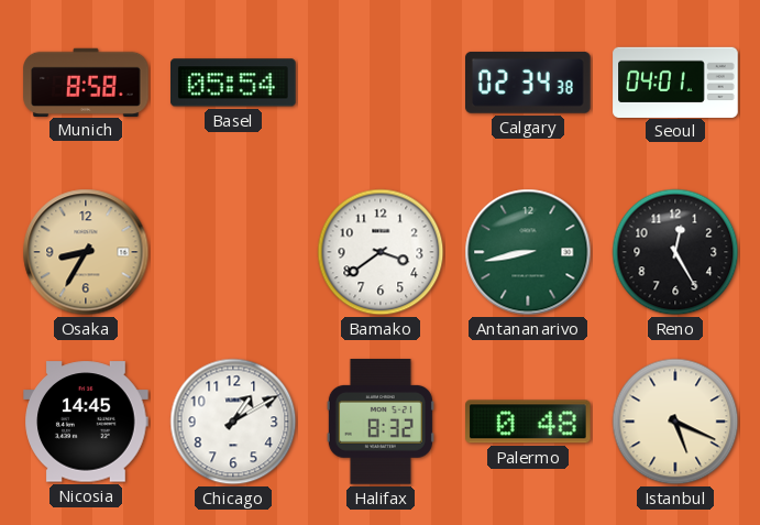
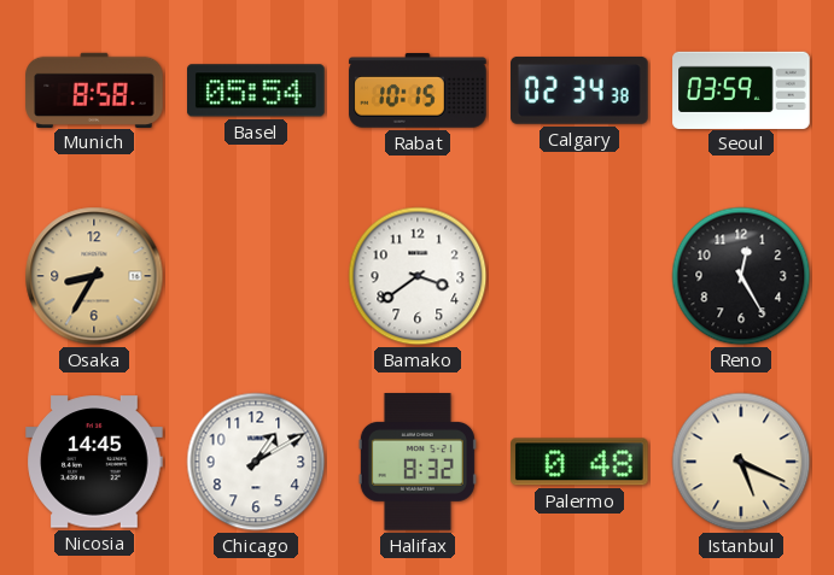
Rabat: none -> 10:15
Seoul: 04:01 -> 03:59
Antananarivo: 8:43 -> none
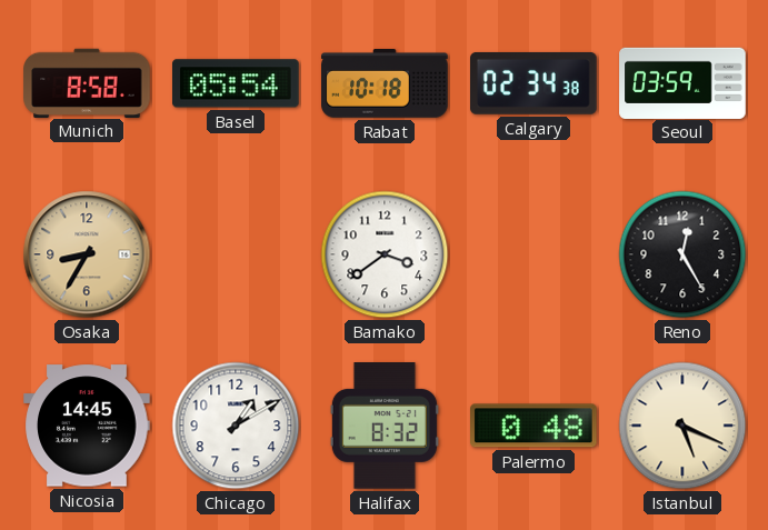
Rabat: 10:15 -> 10:18
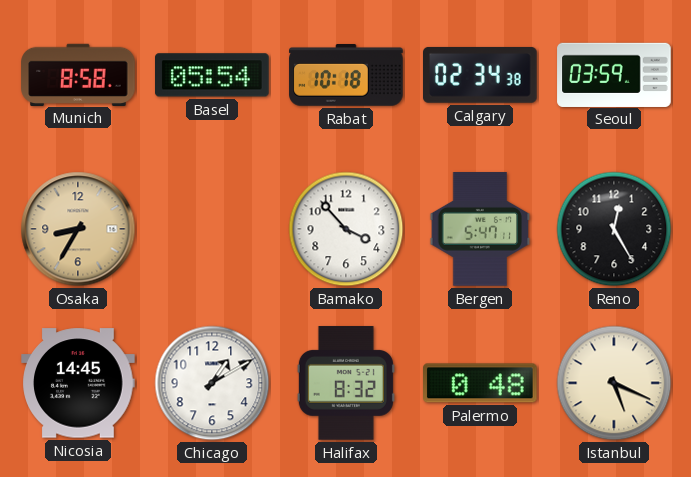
Bamako: 3:39 -> 3:53
Bergen: none -> 5:47
